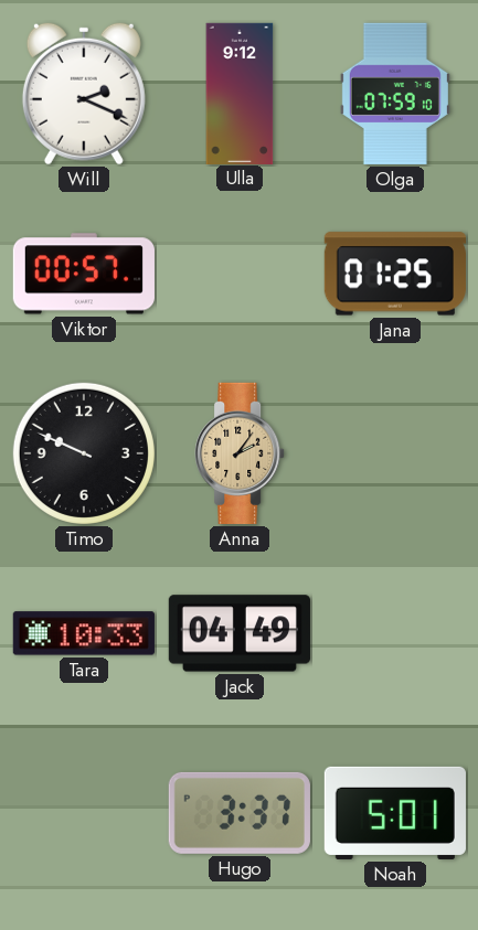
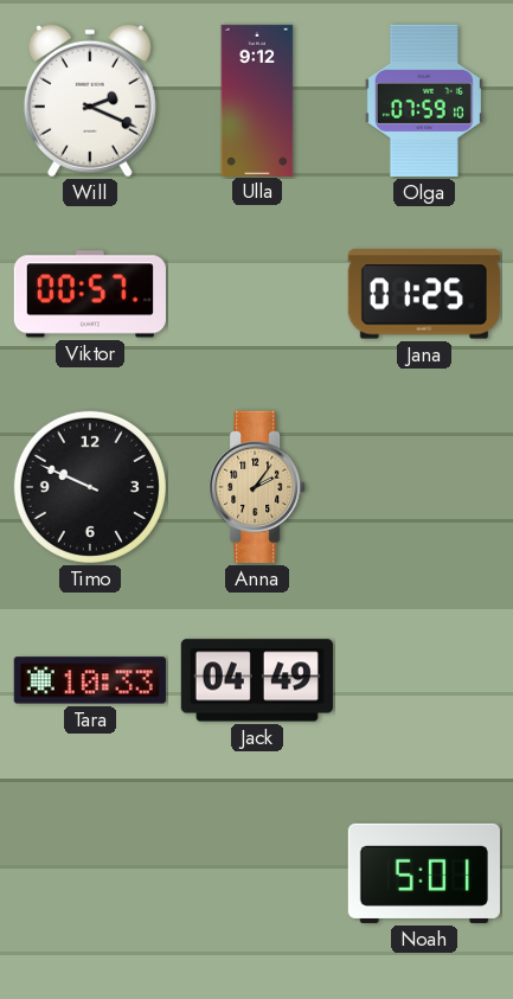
Hugo: 3:37 -> none
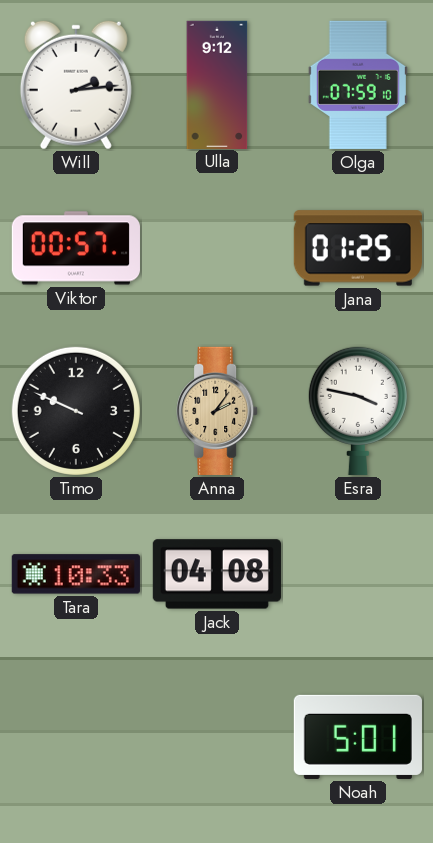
Will: 2:19 -> 2:14
Esra: none -> 3:47
Jack: 04:49 -> 04:08
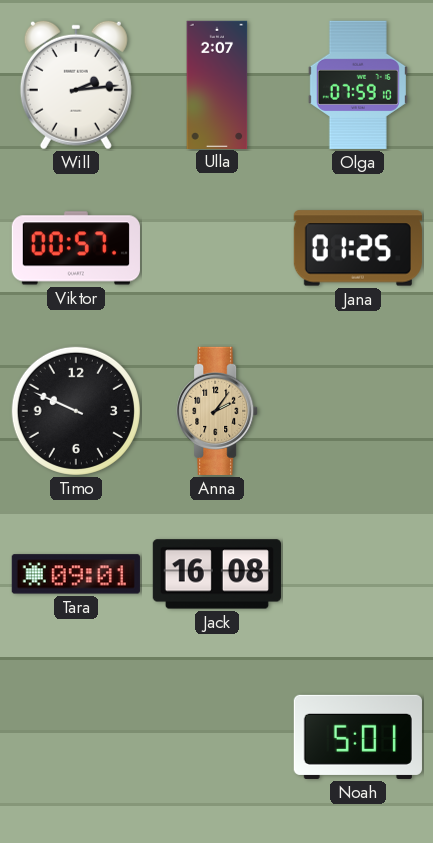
Ulla: 9:12 -> 2:07
Esra: 3:47 -> none
Tara: 10:33 -> 09:01
Jack: 04:08 -> 16:08
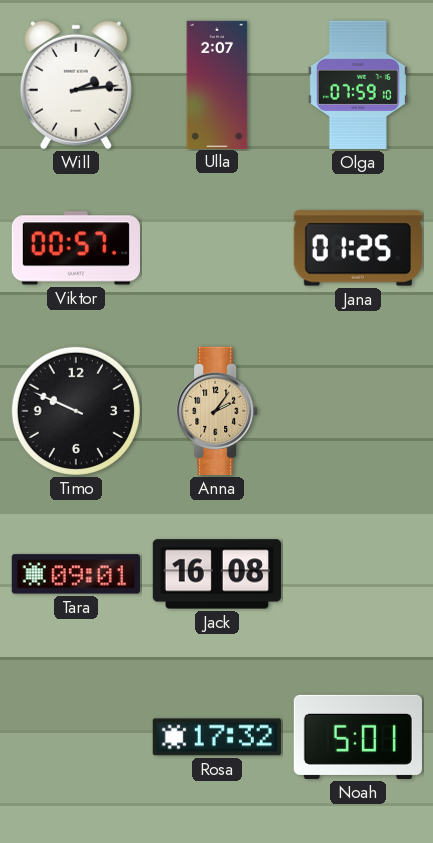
Rosa: none -> 17:32
